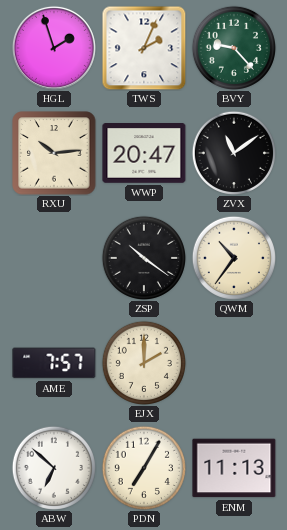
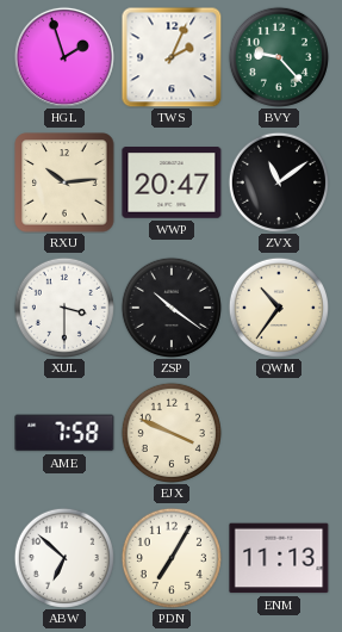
XUL: none -> 3:30
AME: 7:57 -> 7:58
EJX: 2:00 -> 3:49
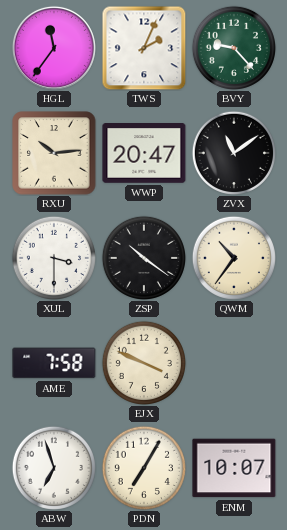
HGL: 1:57 -> 11:36
ABW: 6:52 -> 6:57
ENM: 11:13 -> 10:07
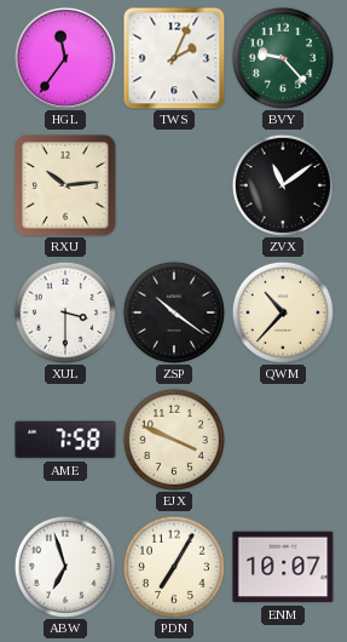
WWP: 20:47 -> none
QWM: 10:36 -> 10:37
